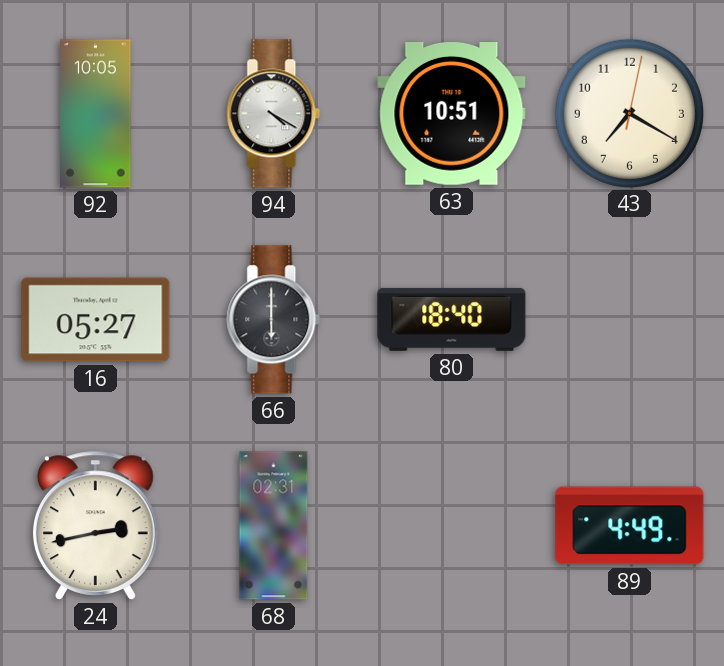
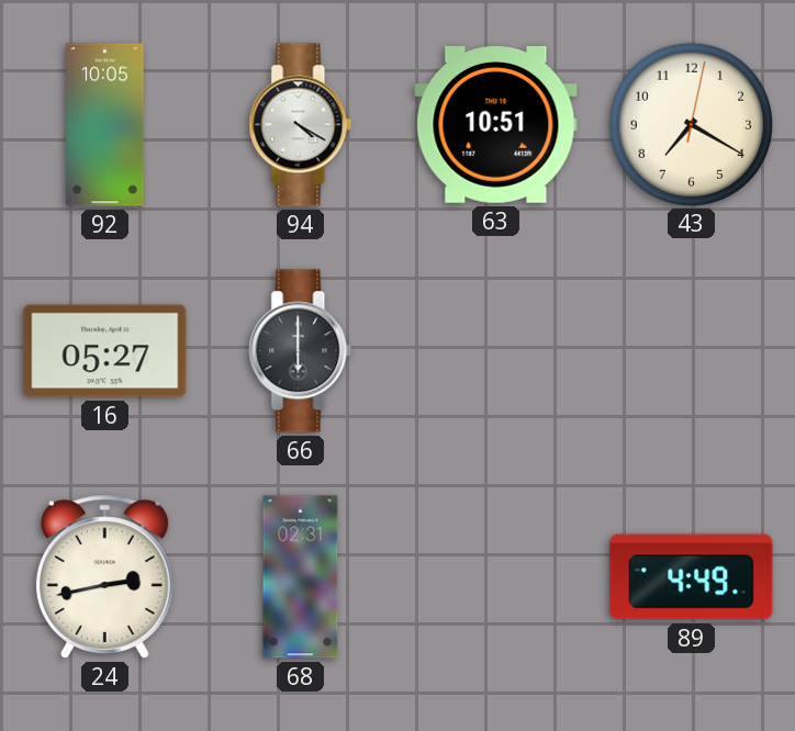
80: 18:40 -> none
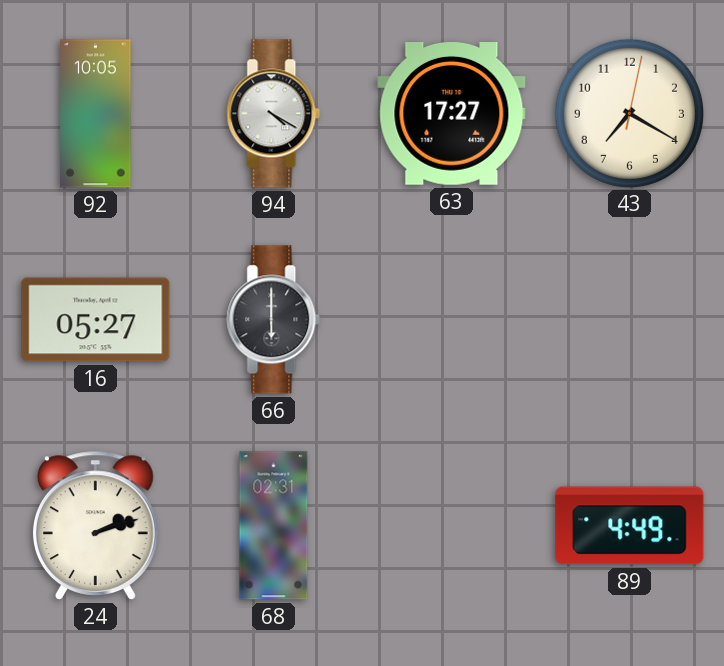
63: 10:51 -> 17:27
24: 2:43 -> 2:12
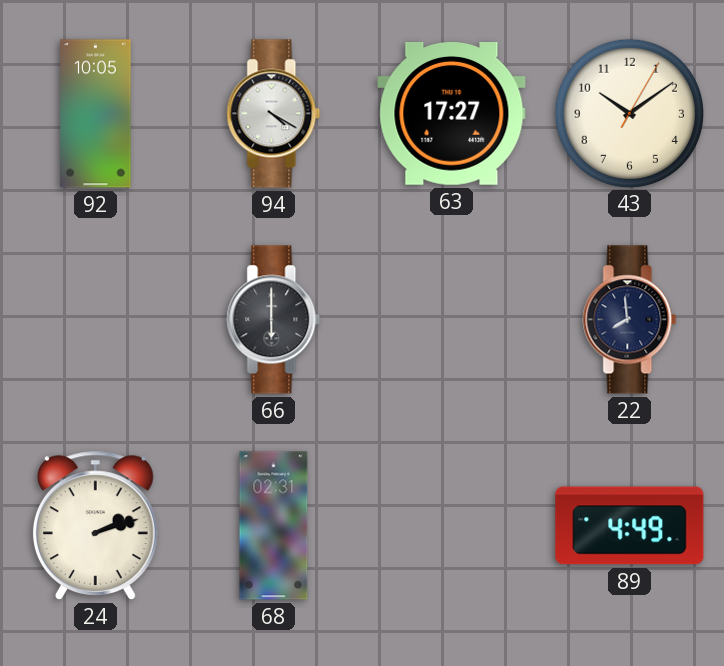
43: 7:20 -> 10:09
16: 05:27 -> none
22: none -> 7:59
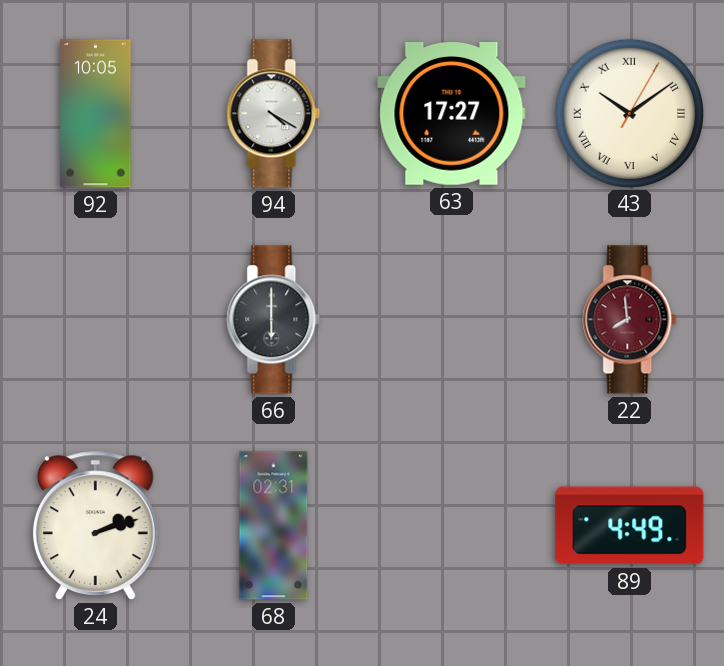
43 numerals: Arabic -> Roman
22 dial: navy -> burgundy
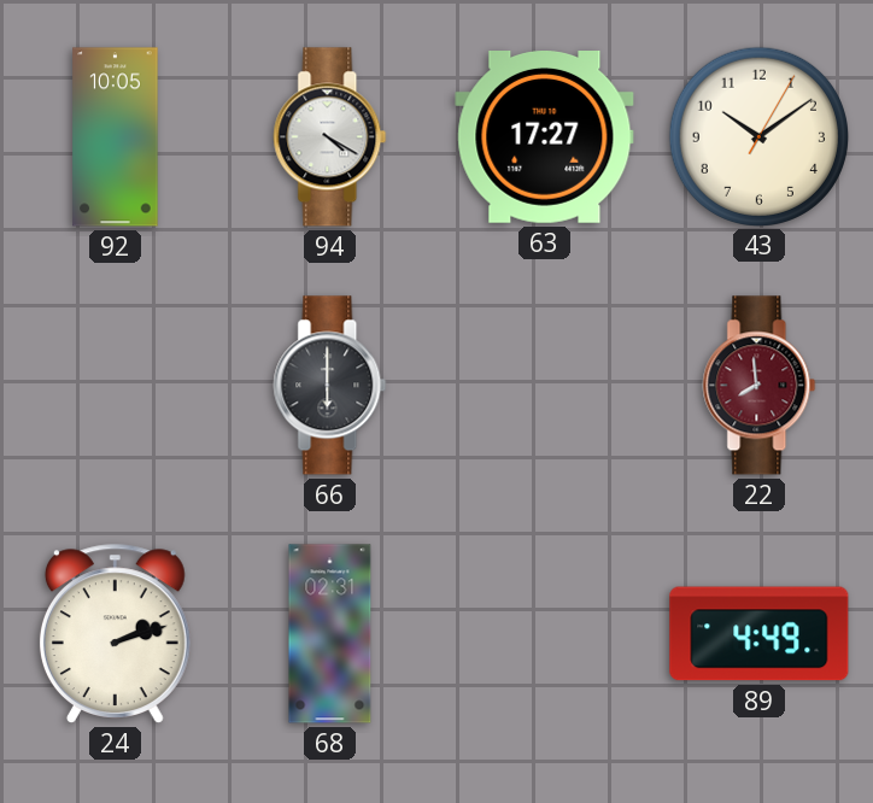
43 numerals: Roman -> Arabic
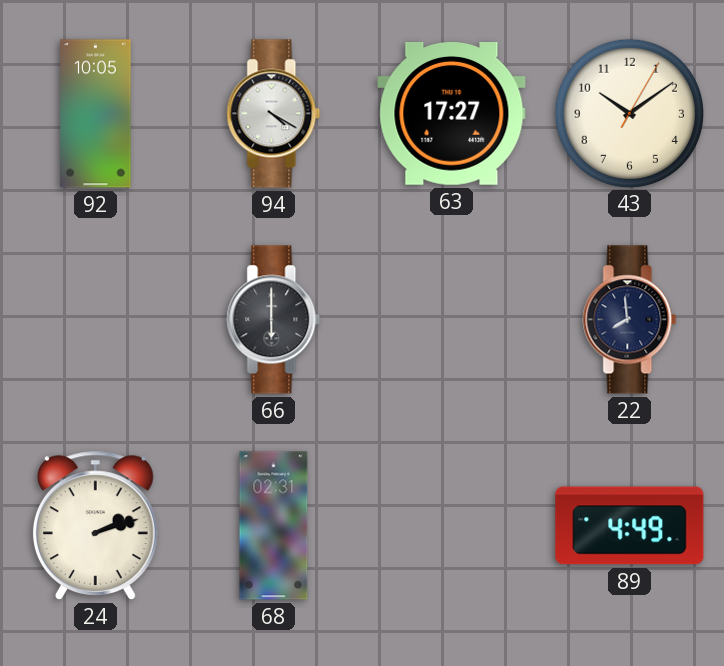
22 dial: burgundy -> navy
